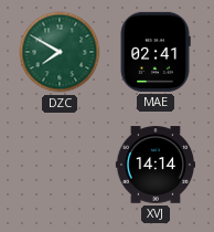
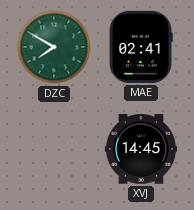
XVJ: 14:14 -> 14:45
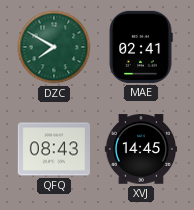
QFQ: none -> 08:43
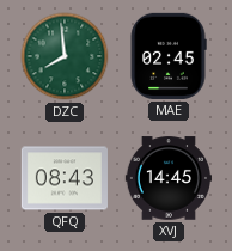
DZC: 7:50 -> 7:59
MAE: 02:41 -> 02:45
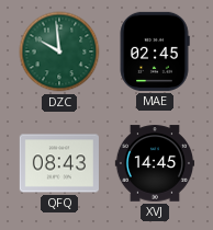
DZC: 7:59 -> 9:59
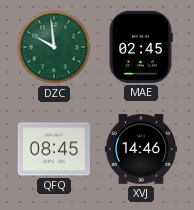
QFQ: 08:43 -> 08:45
XVJ: 14:45 -> 14:46
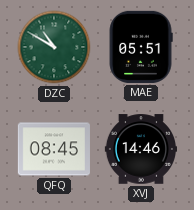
DZC: 9:59 -> 10:50
MAE: 02:45 -> 05:51
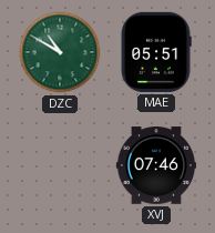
QFQ: 08:45 -> none
XVJ: 14:46 -> 07:46
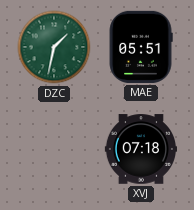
DZC: 10:50 -> 1:32
XVJ: 07:46 -> 07:18
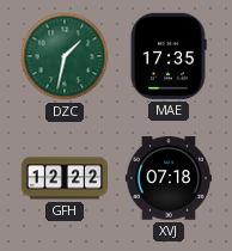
MAE: 05:51 -> 17:35
GFH: none -> 12:22
